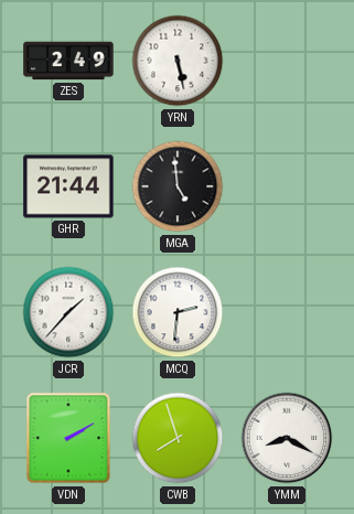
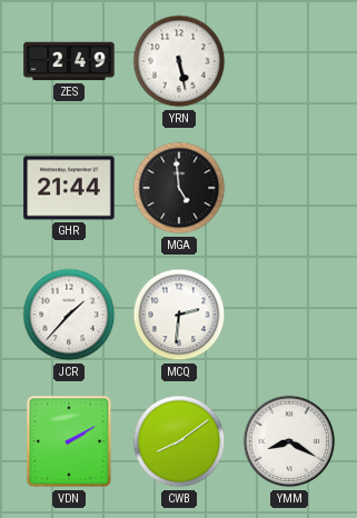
CWB: 7:57 -> 8:09
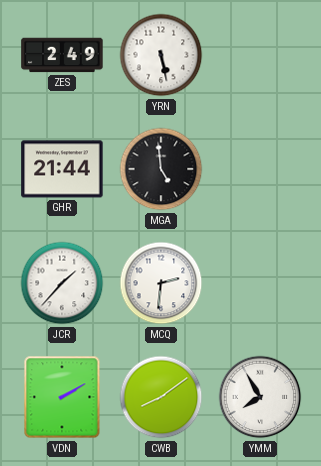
YMM: 8:20 -> 7:55
